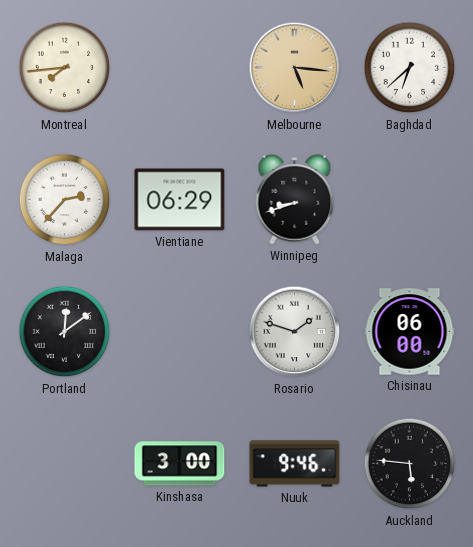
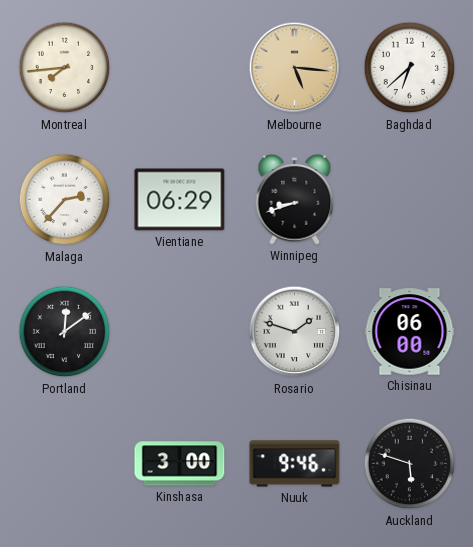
Auckland: 5:46 -> 5:48
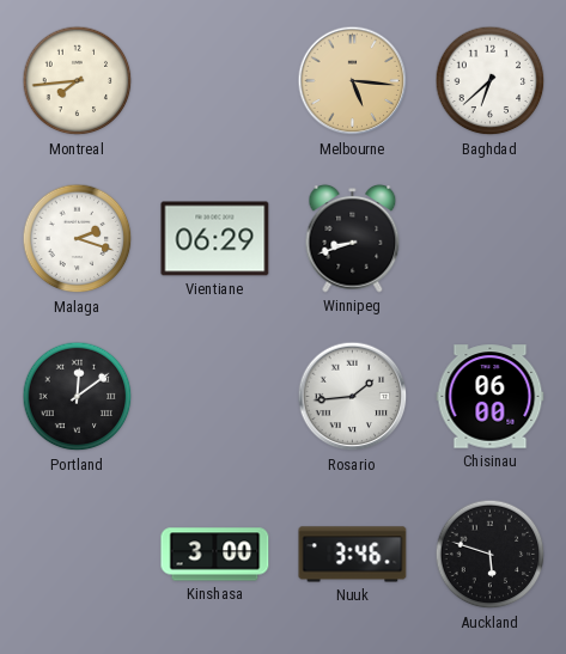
Malaga: 2:37 -> 2:18
Rosario: 1:48 -> 1:44
Nuuk: 9:46 -> 3:46
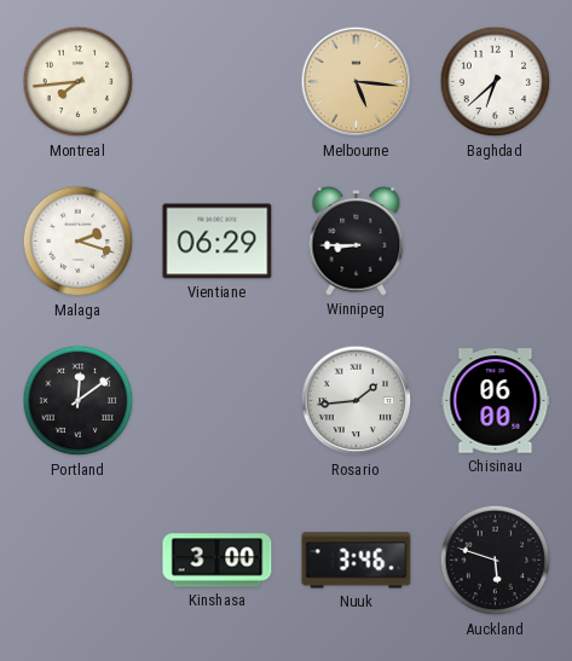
Winnipeg: 8:42 -> 8:45
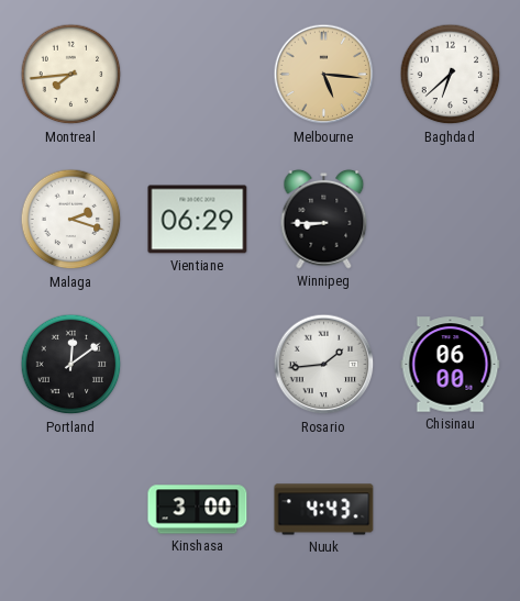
Nuuk: 3:46 -> 4:43
Auckland: 5:48 -> none
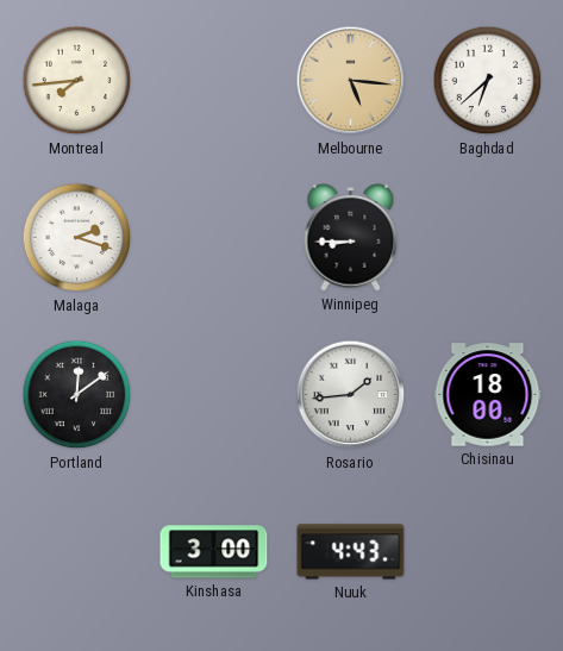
Vientiane: 06:29 -> none
Chisinau: 06:00 -> 18:00
